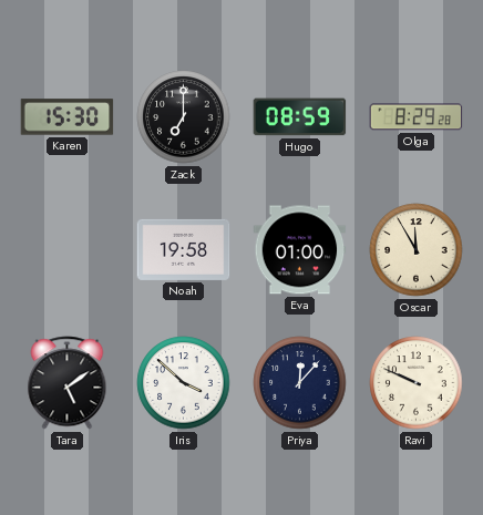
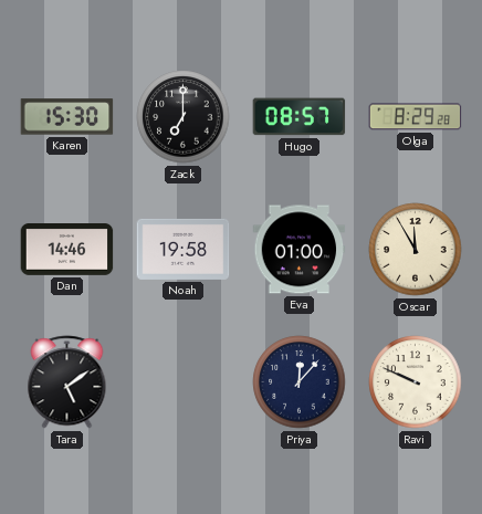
Hugo: 08:59 -> 08:57
Dan: none -> 14:46
Iris: 3:52 -> none
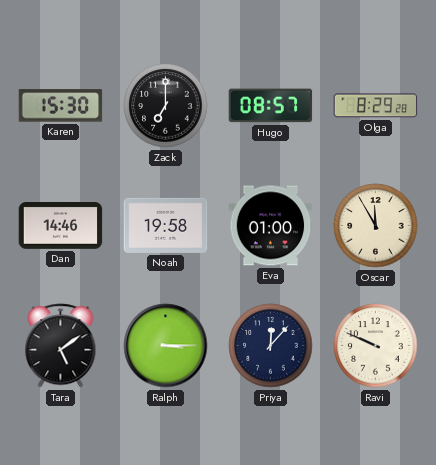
Ralph: none -> 3:15
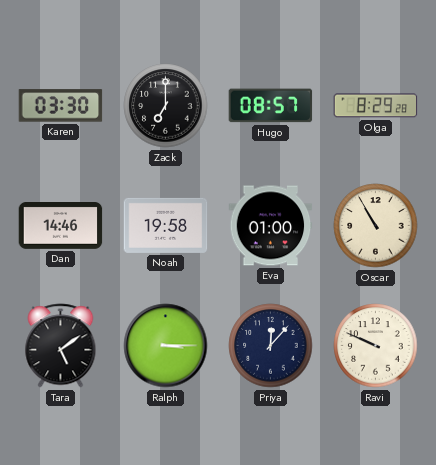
Karen: 15:30 -> 03:30
Oscar: 11:55 -> 10:55
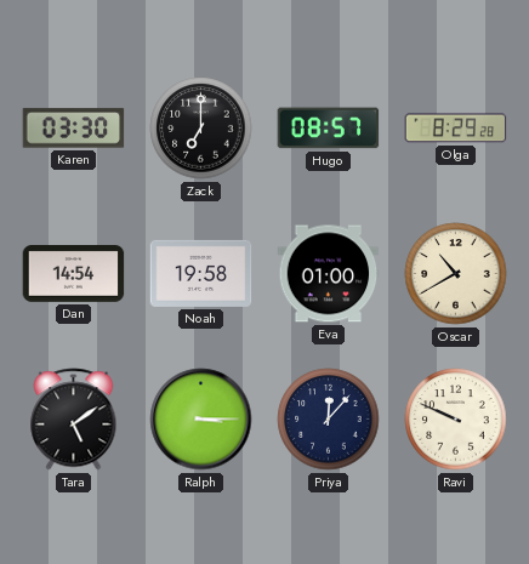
Dan: 14:46 -> 14:54
Oscar: 10:55 -> 10:40
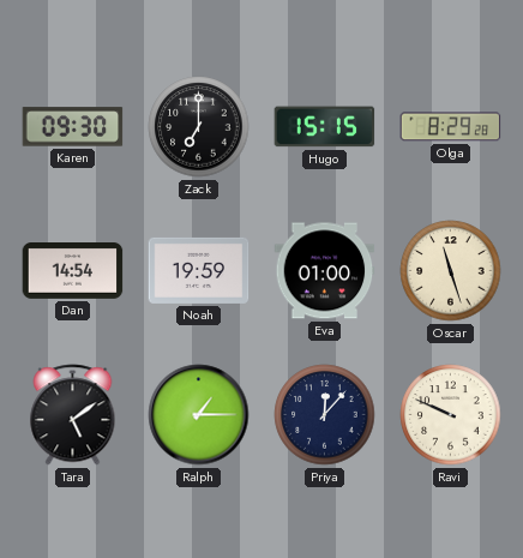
Karen: 03:30 -> 09:30
Hugo: 08:57 -> 15:15
Noah: 19:58 -> 19:59
Oscar: 10:40 -> 11:27
Ralph: 3:15 -> 1:15
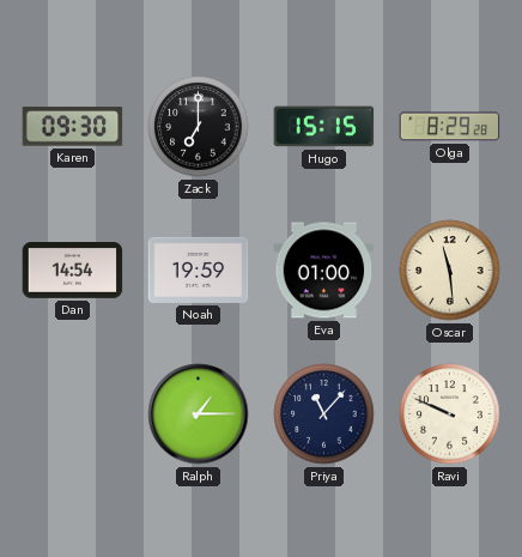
Oscar: 11:27 -> 11:29
Tara: 5:09 -> none
Priya: 12:07 -> 11:07
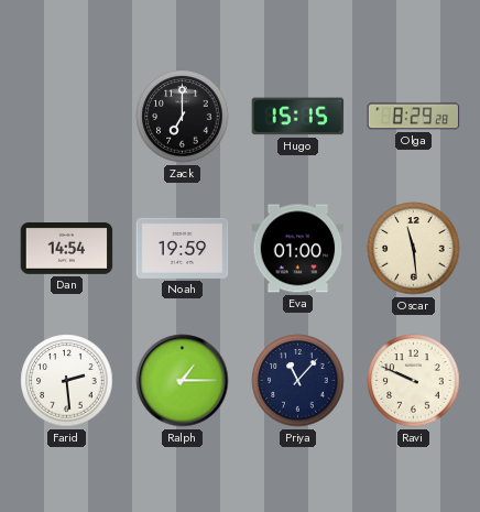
Karen: 09:30 -> none
Farid: none -> 2:29
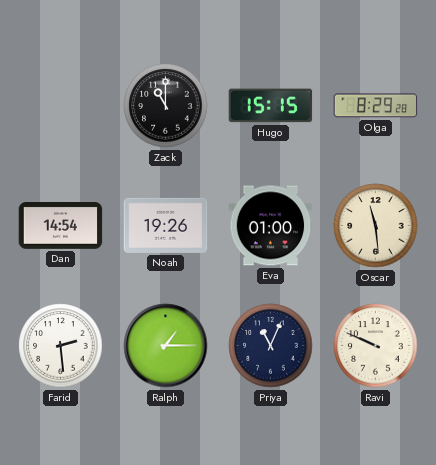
Zack: 7:00 -> 11:00
Noah: 19:59 -> 19:26
Priya: 11:07 -> 11:04
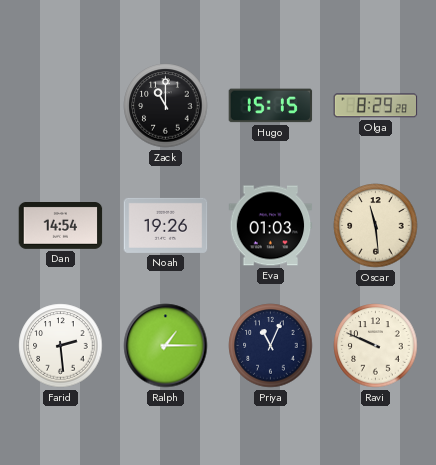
Eva: 01:00 -> 01:03
